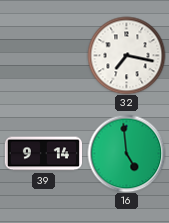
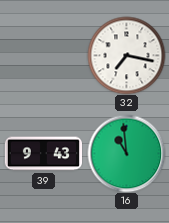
39: 9:14 -> 9:43
16: 4:59 -> 10:59
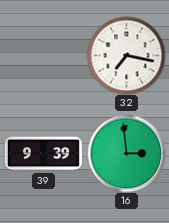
39: 9:43 -> 9:39
16: 10:59 -> 2:59
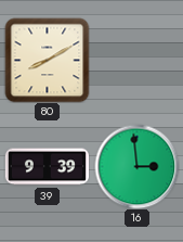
80: none -> 8:10
32: 7:17 -> none
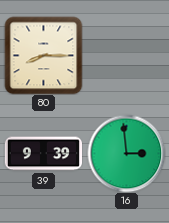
80: 8:10 -> 8:15
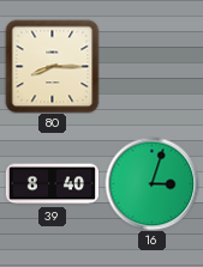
39: 9:39 -> 8:40
16: 2:59 -> 3:03
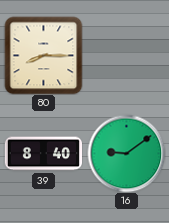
16: 3:03 -> 9:09
